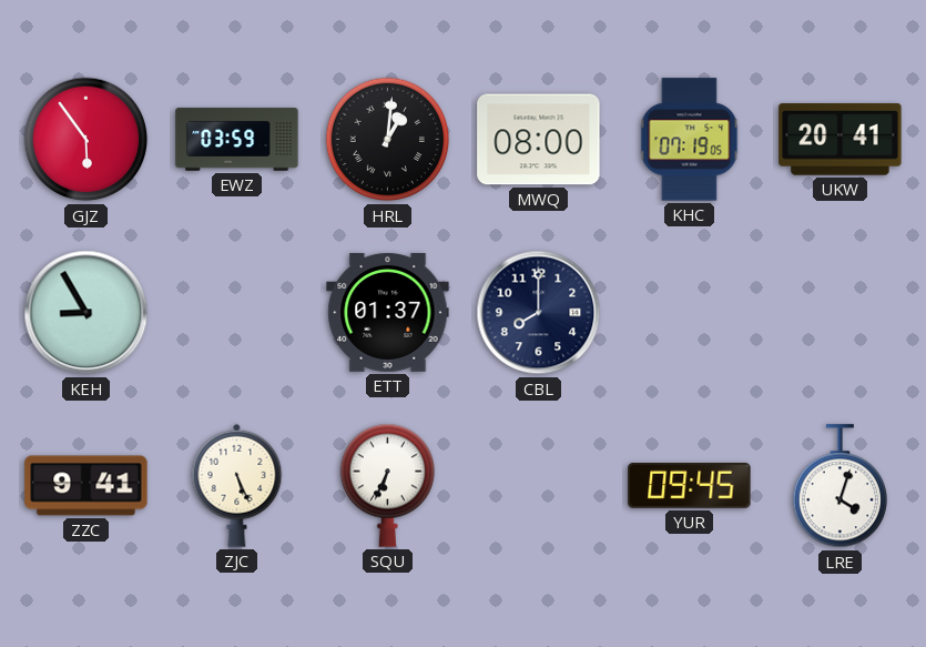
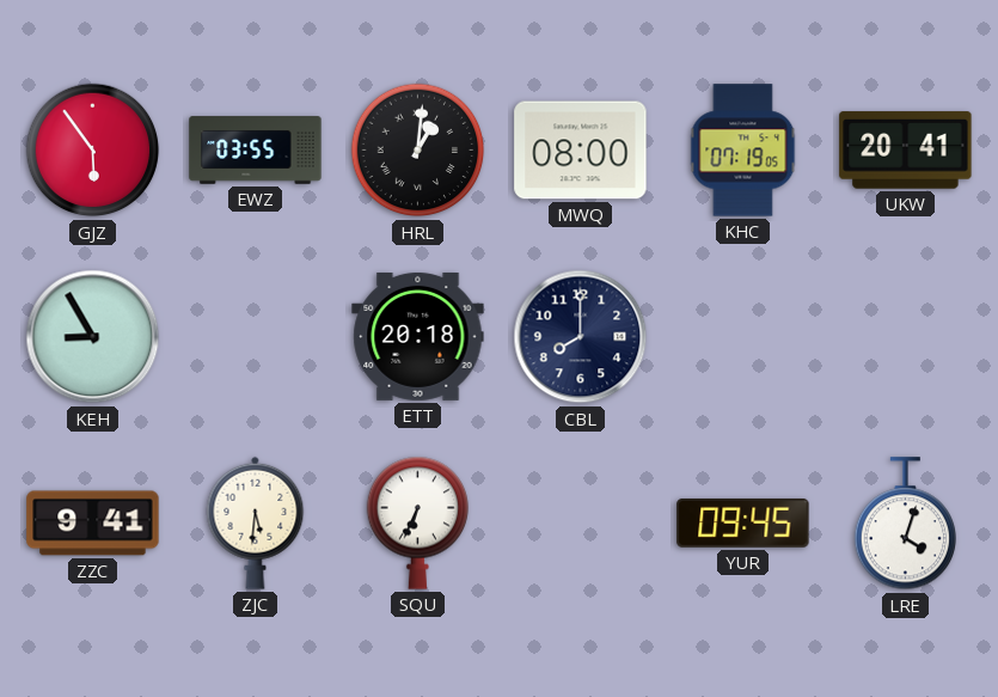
EWZ: 03:59 -> 03:55
ETT: 01:37 -> 20:18
ZJC: 5:26 -> 5:31
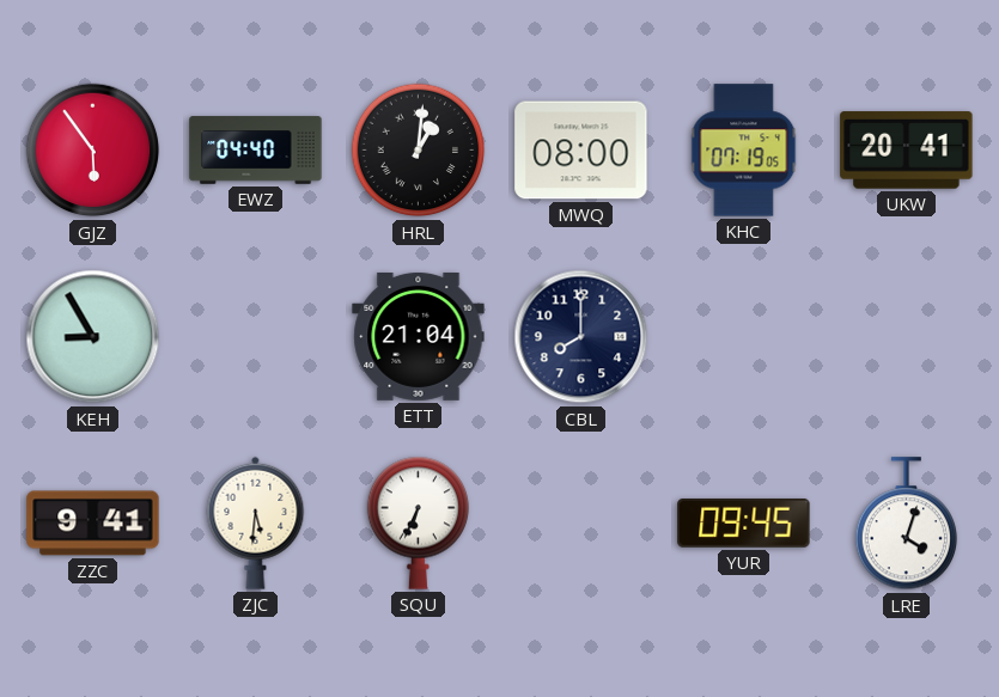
EWZ: 03:55 -> 04:40
ETT: 20:18 -> 21:04
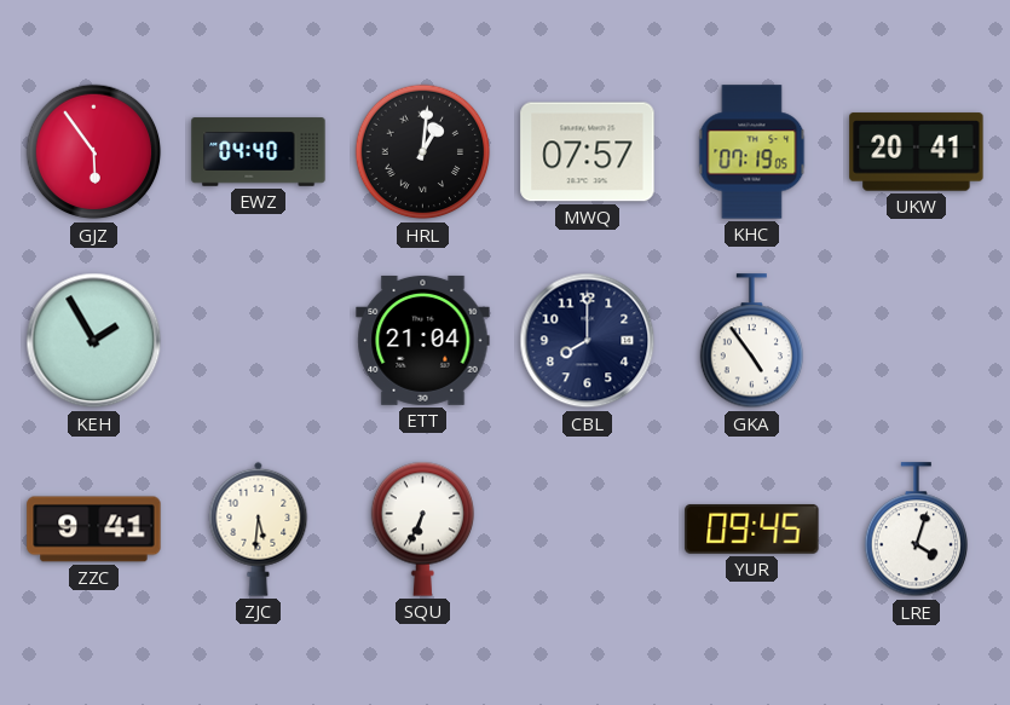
MWQ: 08:00 -> 07:57
KEH: 8:55 -> 1:55
GKA: none -> 4:54
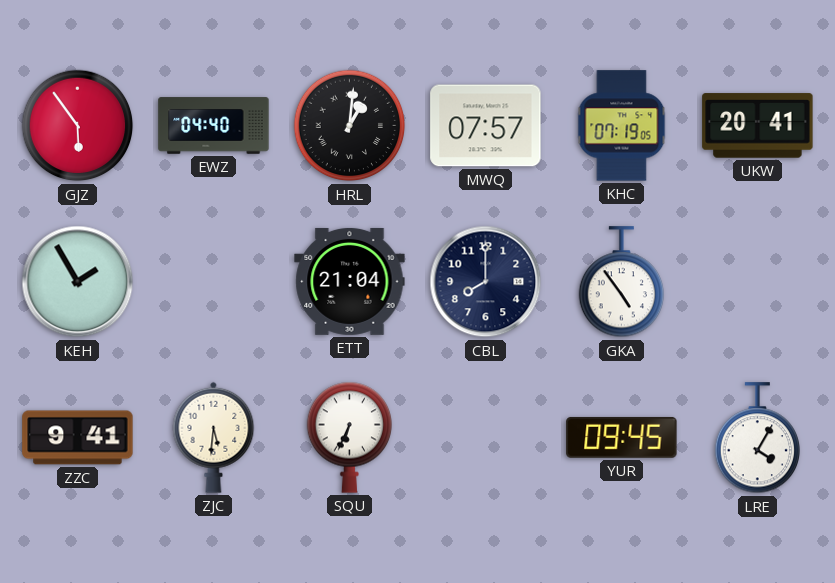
LRE: 4:03 -> 4:05
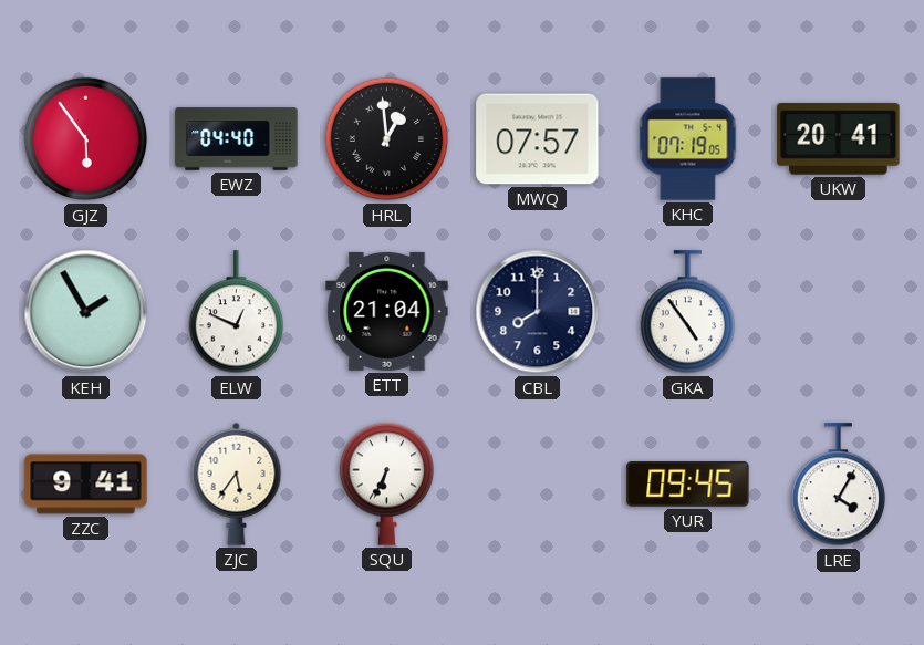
HRL: 1:01 -> 12:59
ELW: none -> 12:49
ZJC: 5:31 -> 5:36
